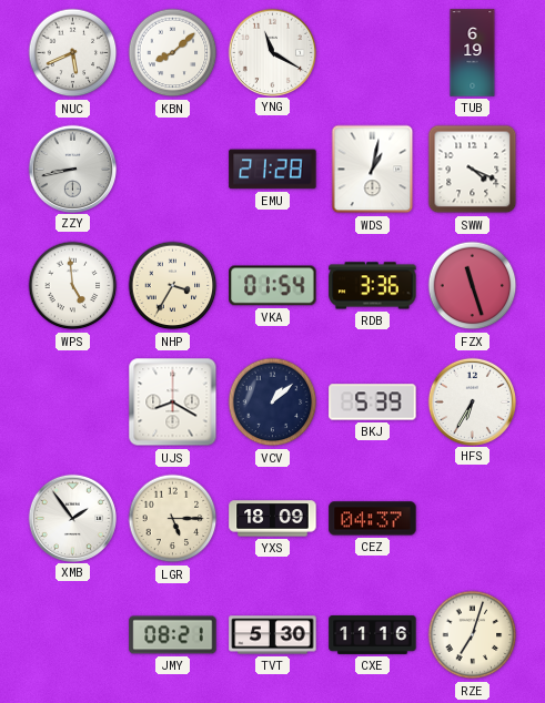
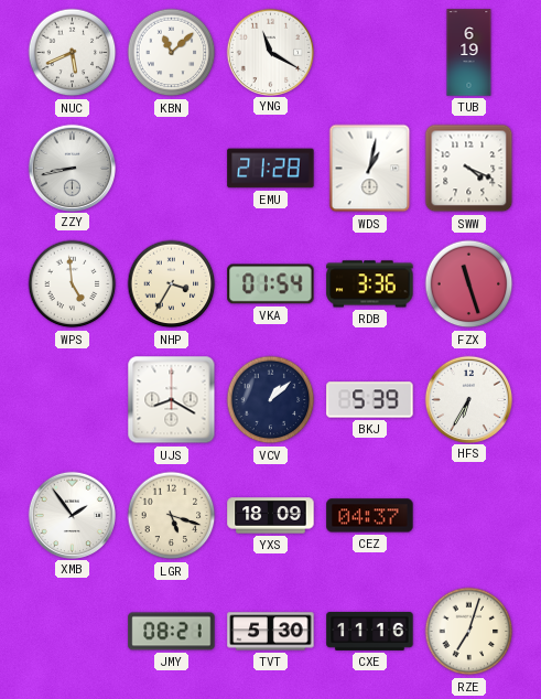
KBN: 8:08 -> 11:08
LGR: 5:15 -> 5:18
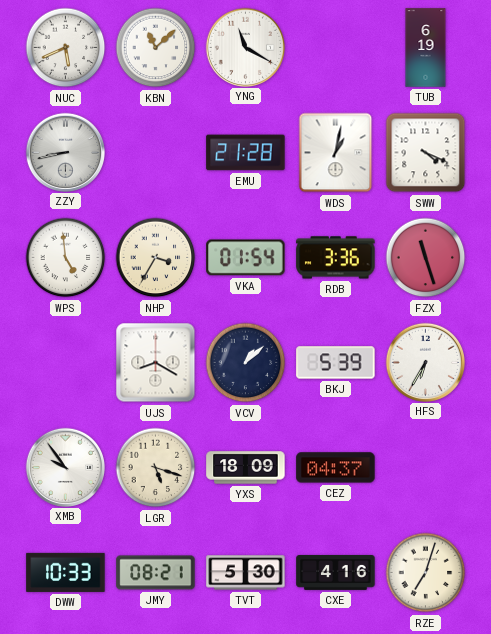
XMB: 1:54 -> 9:54
DWW: none -> 10:33
CXE: 11:16 -> 4:16
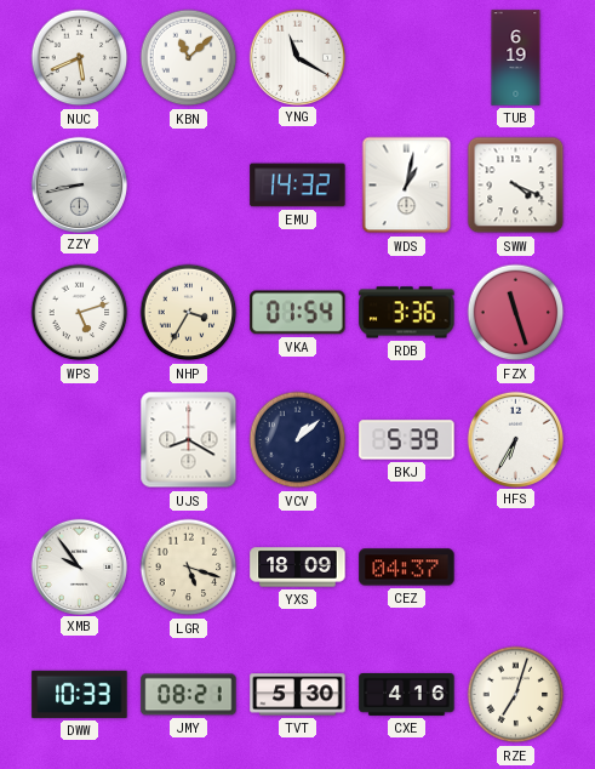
EMU: 21:28 -> 14:32
WPS: 4:59 -> 5:12
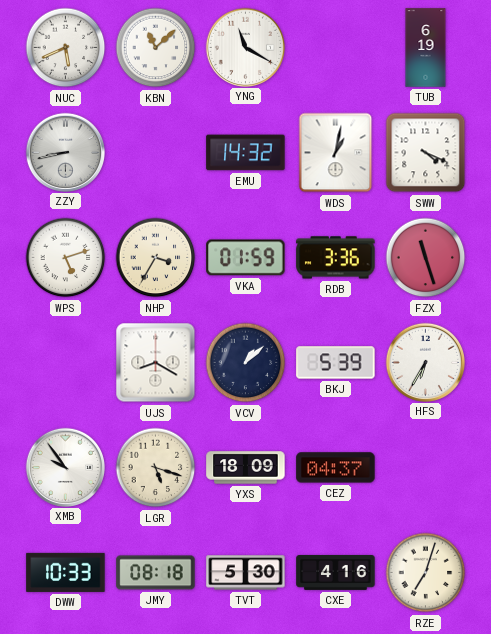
VKA: 01:54 -> 01:59
JMY: 08:21 -> 08:18
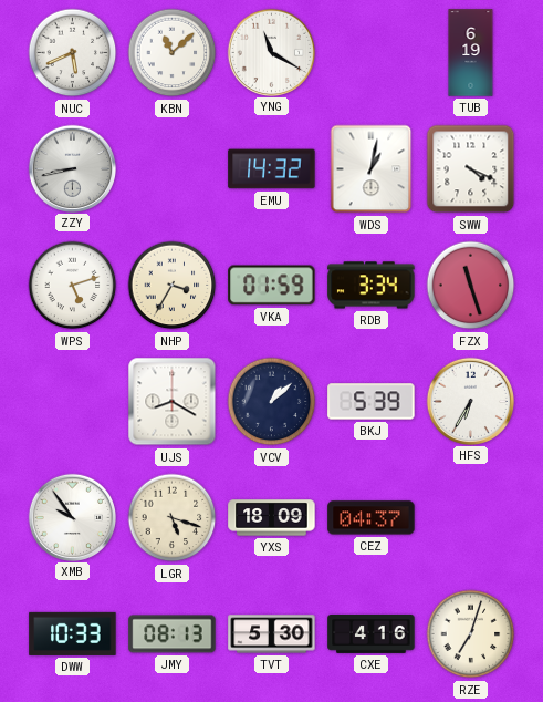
RDB: 3:36 -> 3:34
JMY: 08:18 -> 08:13
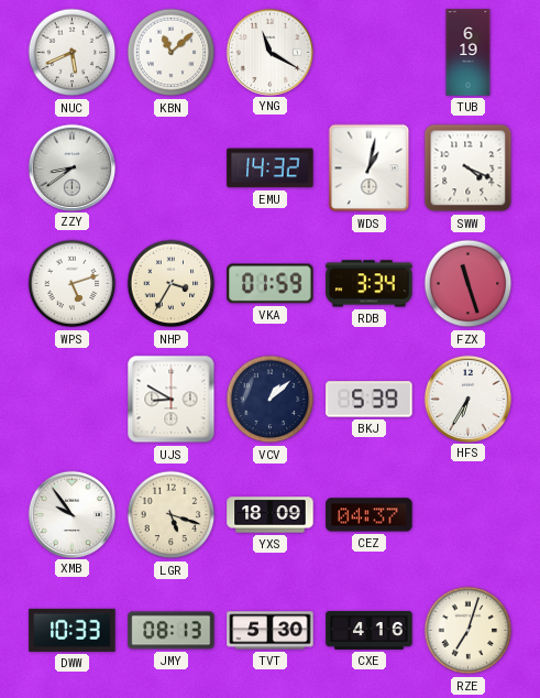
ZZY: 8:43 -> 8:39
UJS: 8:20 -> 8:50
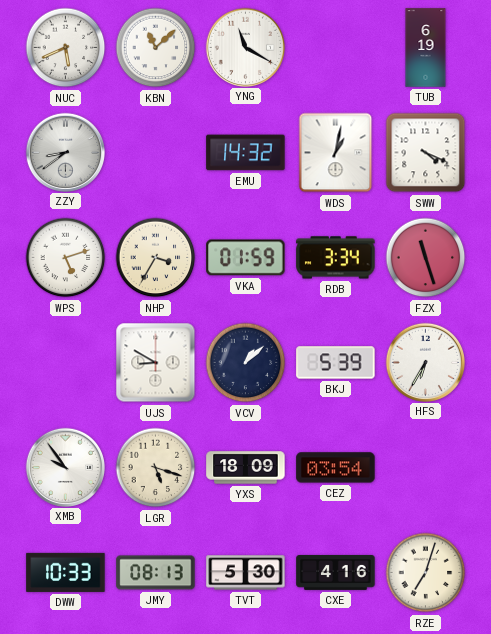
CEZ: 04:37 -> 03:54
